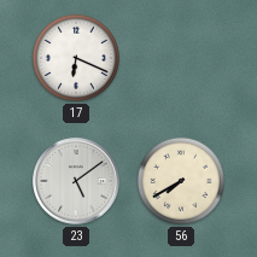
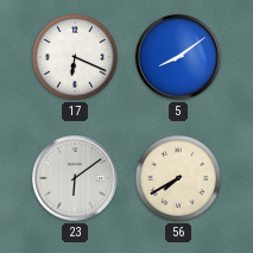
5: none -> 8:09
23: 5:09 -> 6:09
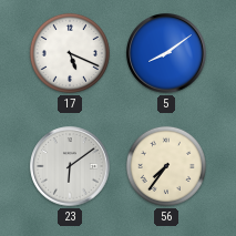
17: 6:19 -> 5:19
56: 7:40 -> 7:36
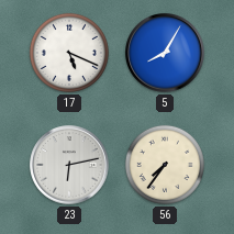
5: 8:09 -> 8:05
23: 6:09 -> 6:13
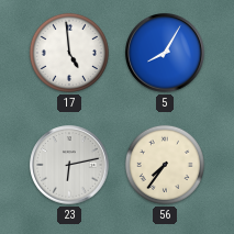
17: 5:19 -> 4:59
